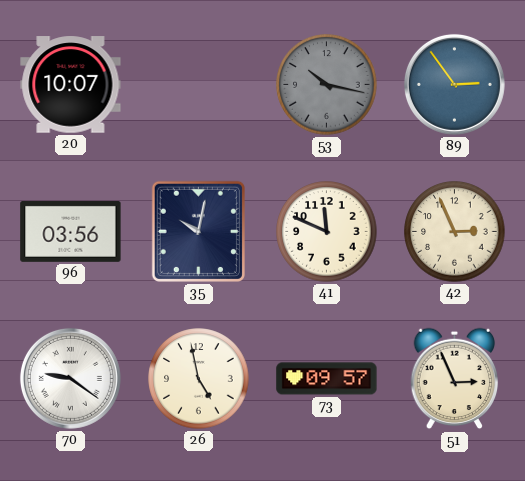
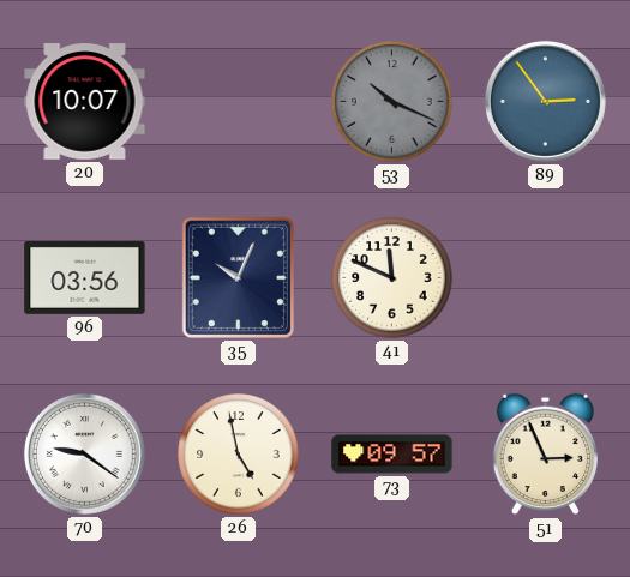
53: 10:17 -> 10:19
35: 10:02 -> 10:04
42: 2:56 -> none
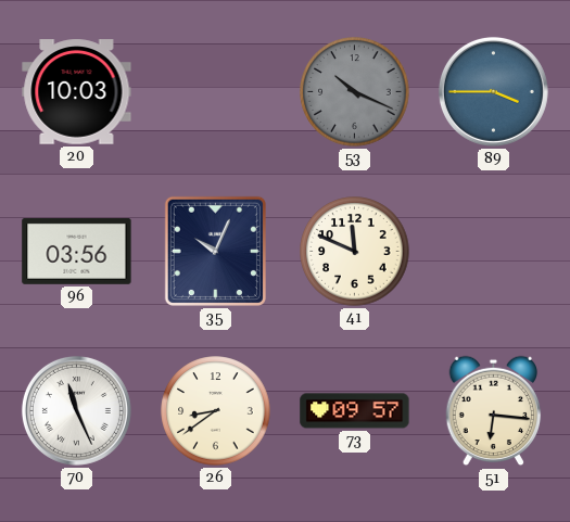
20: 10:07 -> 10:03
89: 2:54 -> 3:45
70: 9:21 -> 11:26
26: 4:58 -> 8:39
51: 2:56 -> 6:16
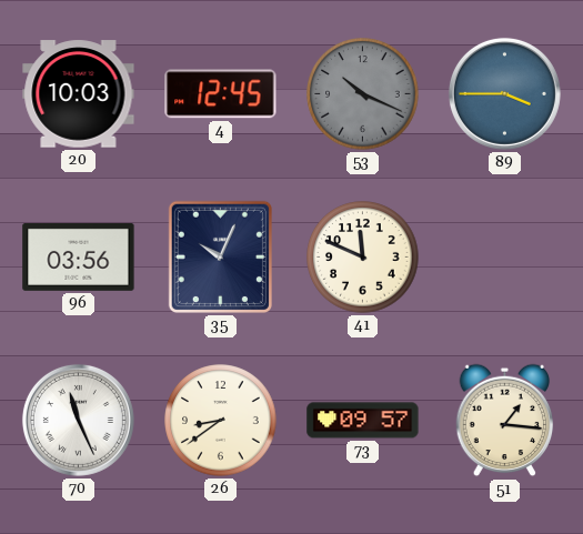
4: none -> 12:45
51: 6:16 -> 1:16
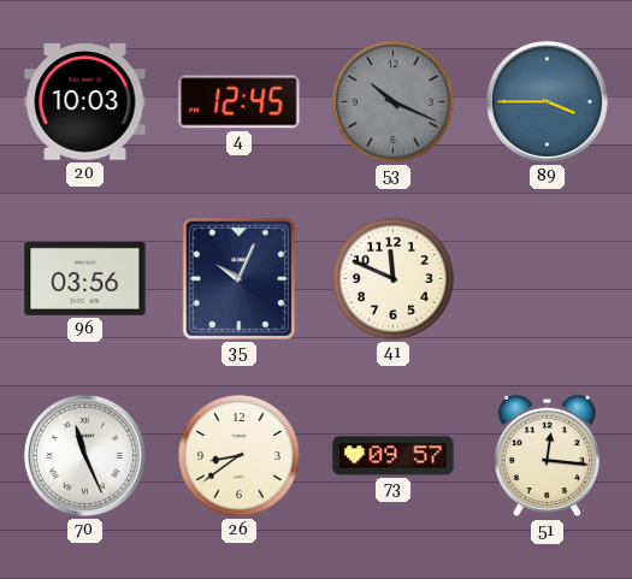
51: 1:16 -> 12:16
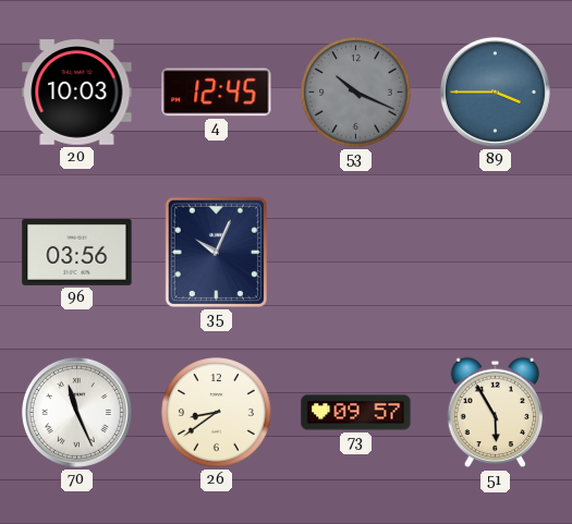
41: 11:49 -> none
51: 12:16 -> 5:55
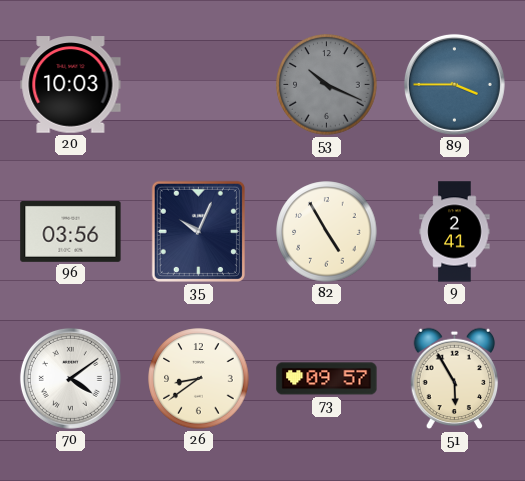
4: 12:45 -> none
82: none -> 4:55
9: none -> 2:41
70: 11:26 -> 4:09
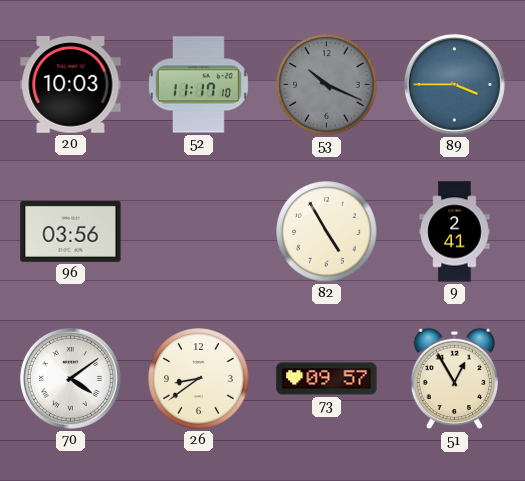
52: none -> 11:17
35: 10:04 -> none
51: 5:55 -> 12:55
